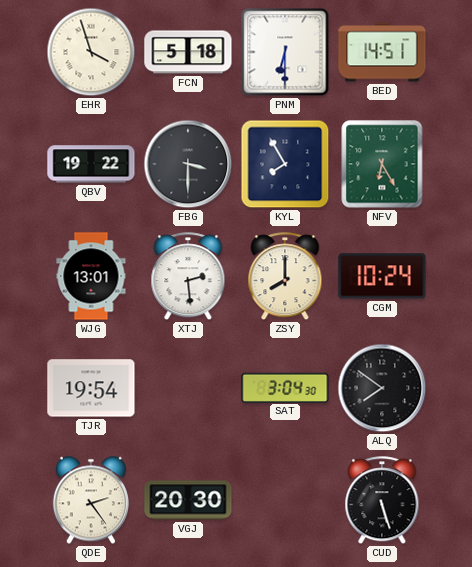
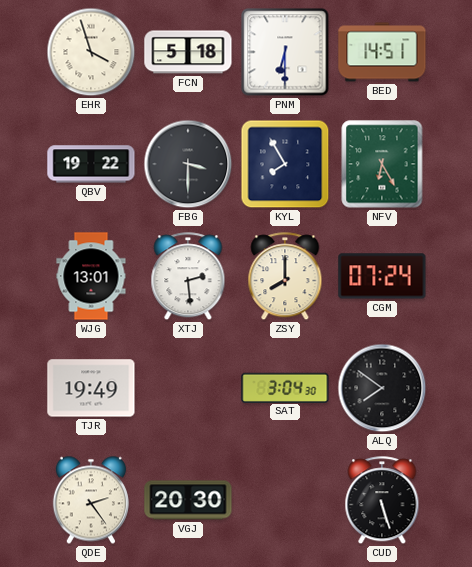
CGM: 10:24 -> 07:24
TJR: 19:54 -> 19:49
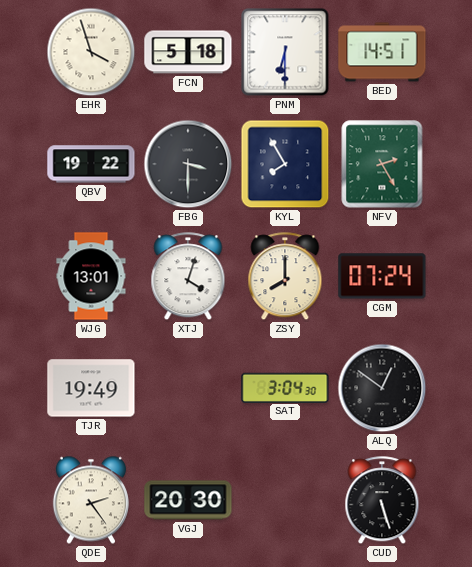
NFV: 6:25 -> 2:25
XTJ: 2:29 -> 4:03
ALQ: 7:51 -> 12:51
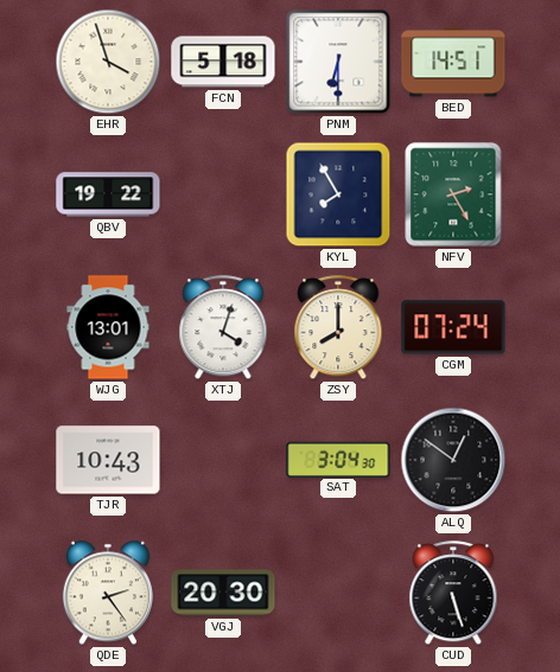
FBG: 3:30 -> none
TJR: 19:49 -> 10:43
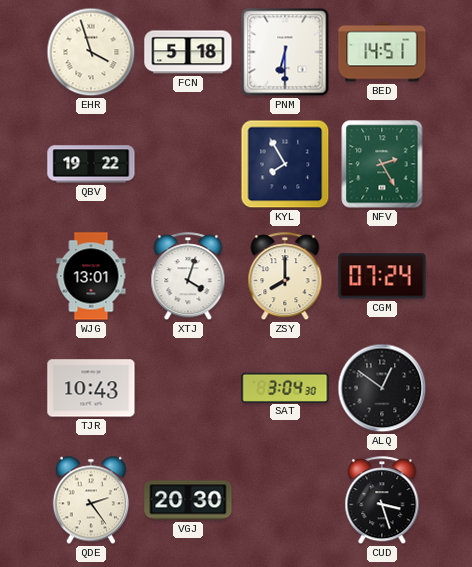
CUD: 5:27 -> 3:27
